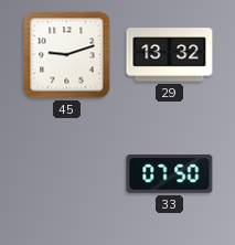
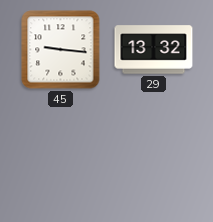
45: 9:12 -> 9:16
33: 07:50 -> none
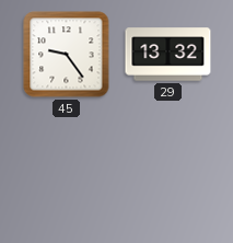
45: 9:16 -> 9:24
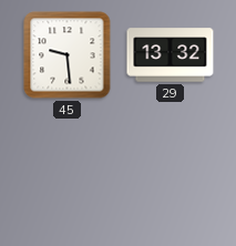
45: 9:24 -> 9:29
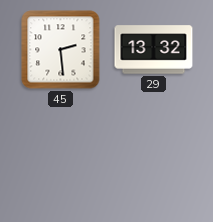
45: 9:29 -> 2:29
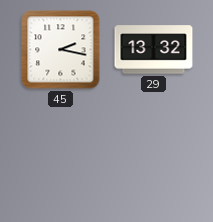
45: 2:29 -> 2:17
